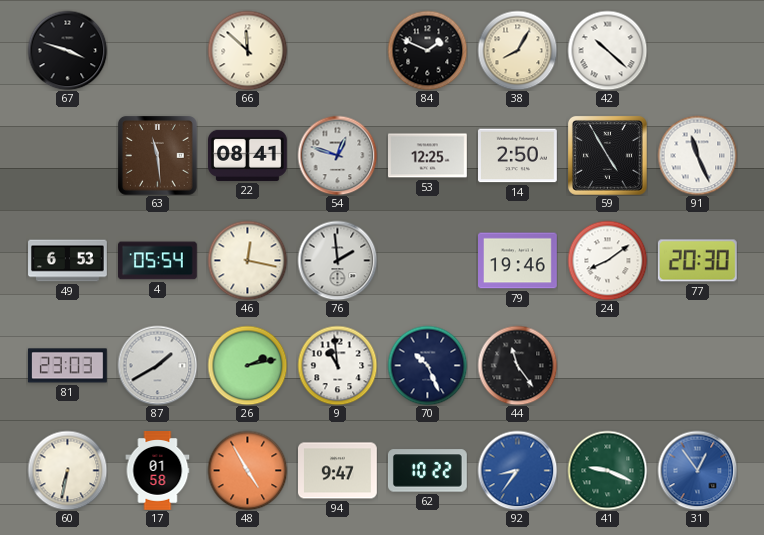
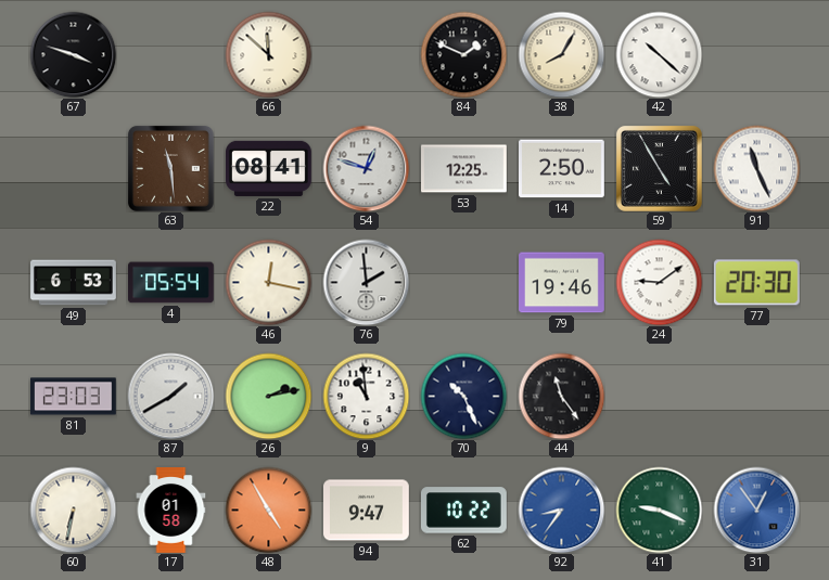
24: 8:09 -> 9:09
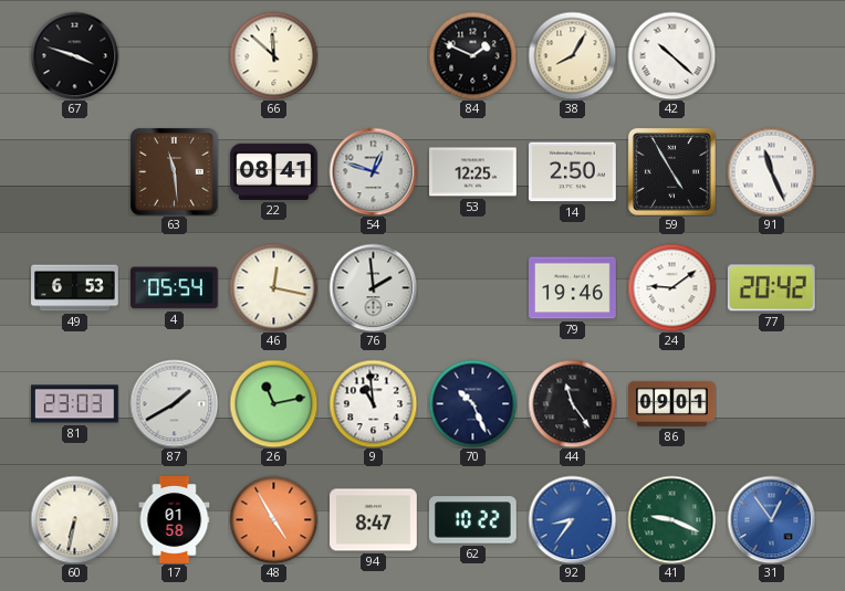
77: 20:30 -> 20:42
26: 2:13 -> 11:13
86: none -> 09:01
94: 9:47 -> 8:47
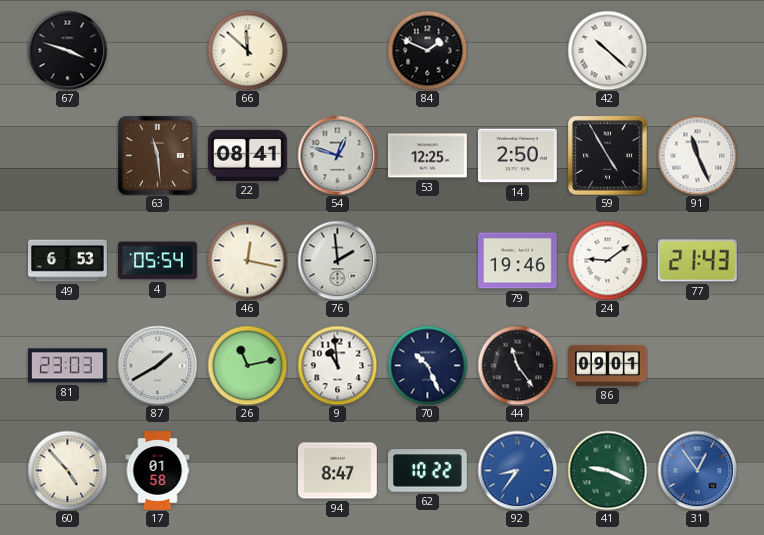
38: 8:05 -> none
77: 20:42 -> 21:43
60: 6:32 -> 4:53
48: 4:55 -> none
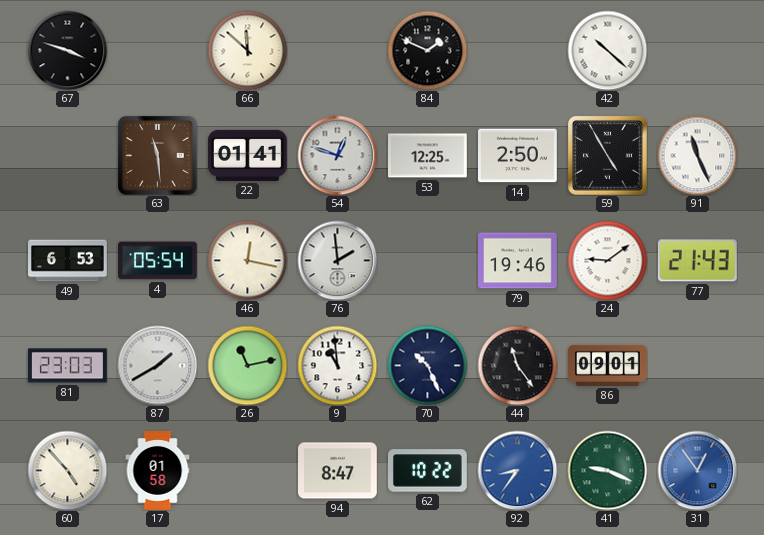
22: 08:41 -> 01:41
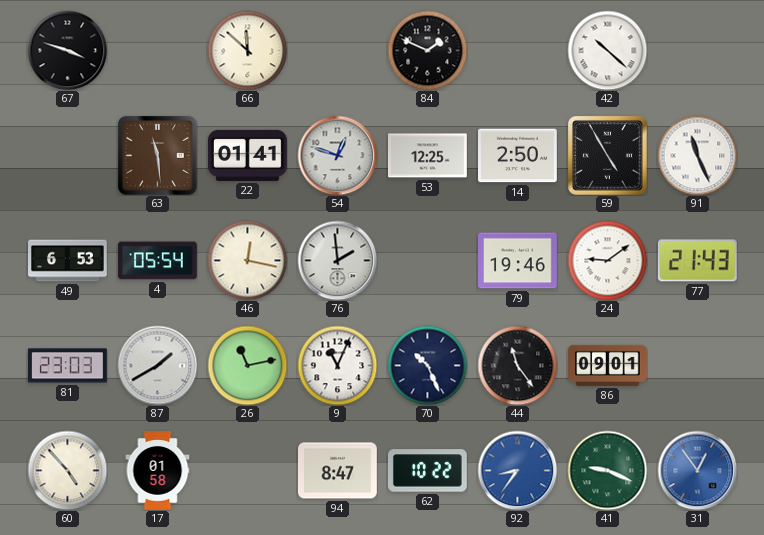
9: 10:59 -> 11:04
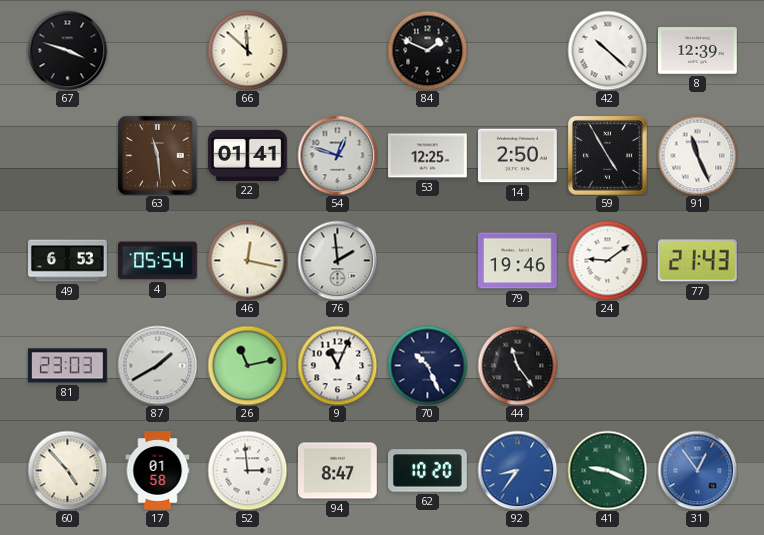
8: none -> 12:39
86: 09:01 -> none
52: none -> 2:59
62: 10:22 -> 10:20
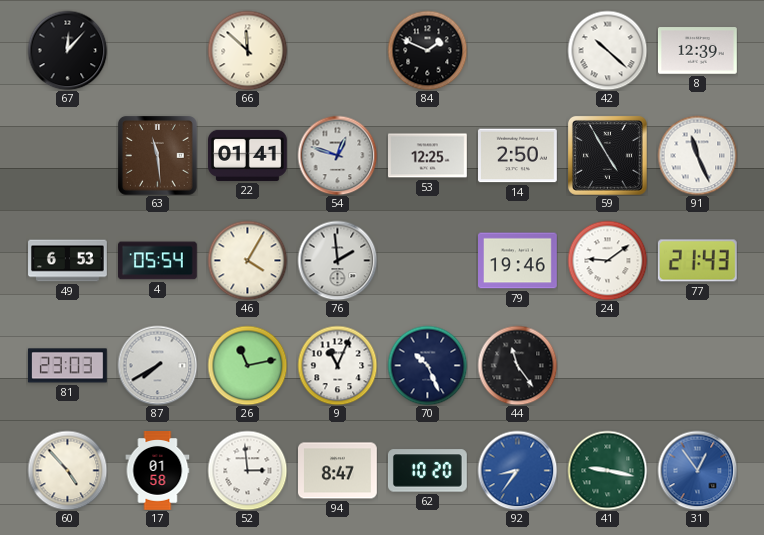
67: 3:48 -> 12:07
46: 12:17 -> 4:05
87: 1:40 -> 7:40
41: 9:19 -> 9:17
